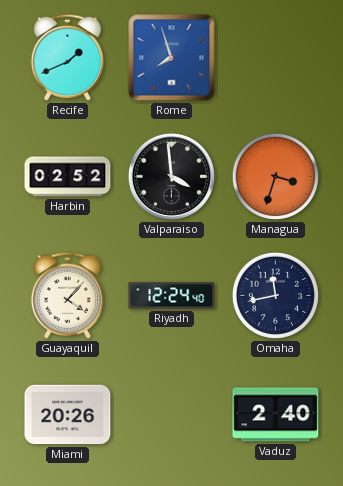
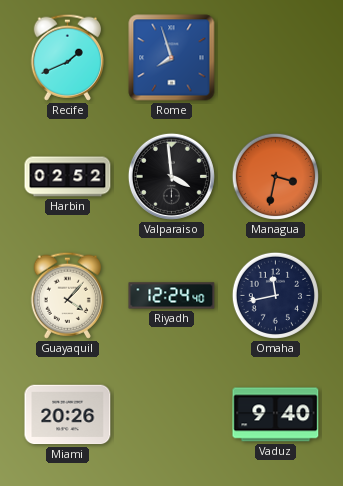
Managua: 3:33 -> 3:32
Vaduz: 2:40 -> 9:40
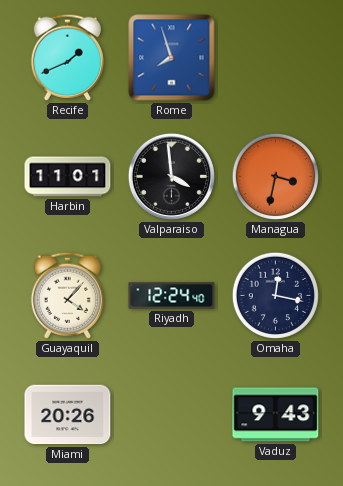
Harbin: 02:52 -> 11:01
Omaha: 11:43 -> 12:17
Vaduz: 9:40 -> 9:43
